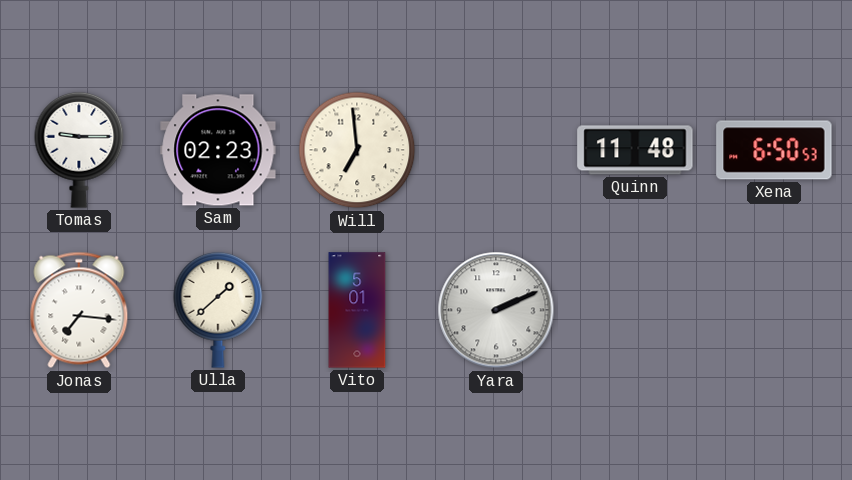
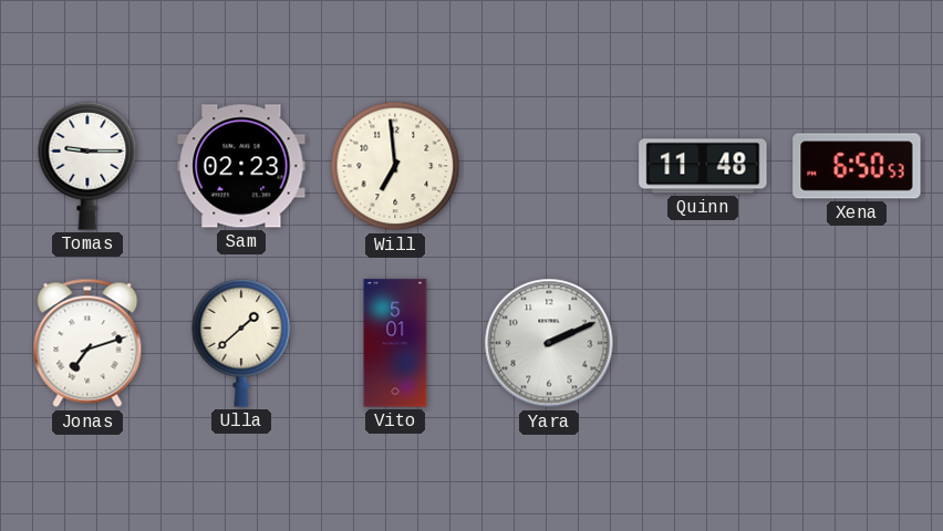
Jonas: 7:16 -> 7:12
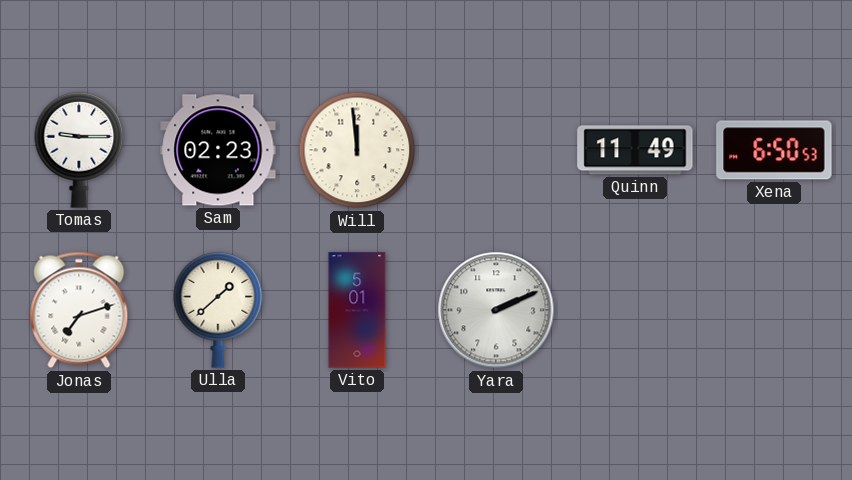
Will: 6:59 -> 11:59
Quinn: 11:48 -> 11:49
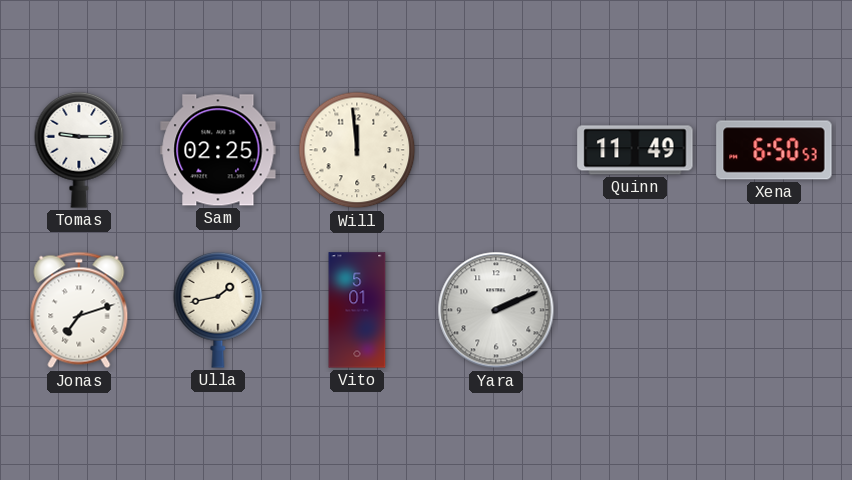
Sam: 02:23 -> 02:25
Ulla: 1:38 -> 1:43
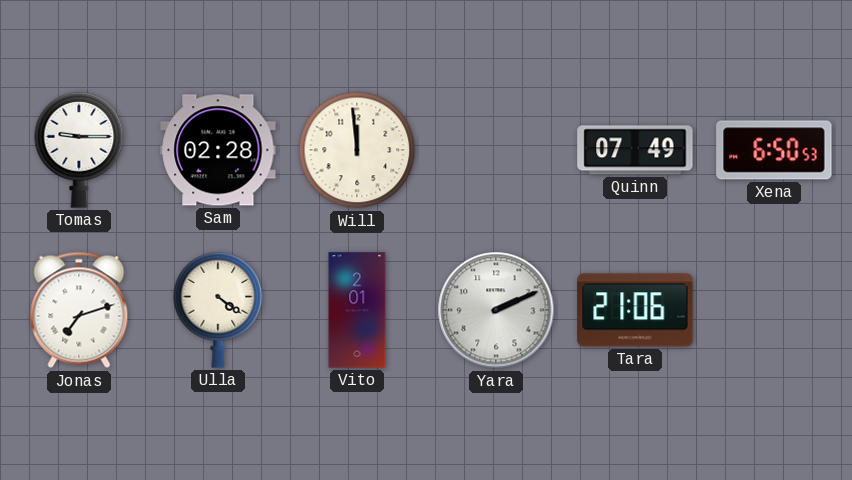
Sam: 02:25 -> 02:28
Quinn: 11:49 -> 07:49
Ulla: 1:43 -> 4:21
Vito: 5:01 -> 2:01
Tara: none -> 21:06
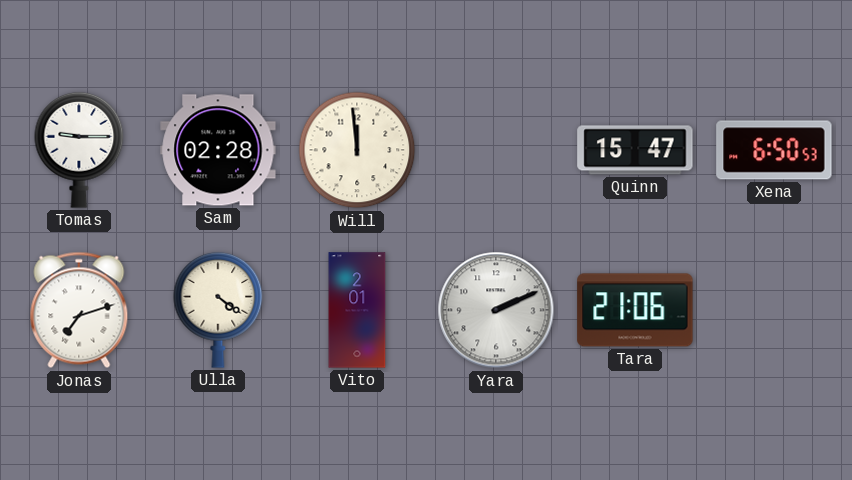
Quinn: 07:49 -> 15:47
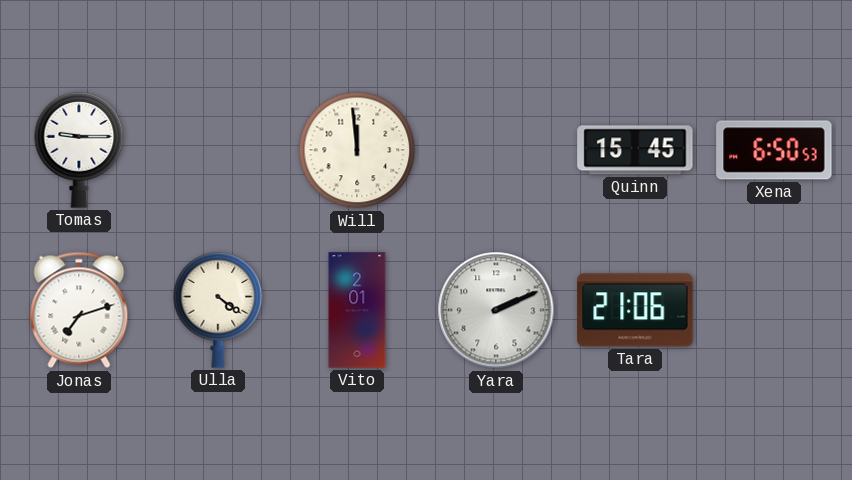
Sam: 02:28 -> none
Quinn: 15:47 -> 15:45
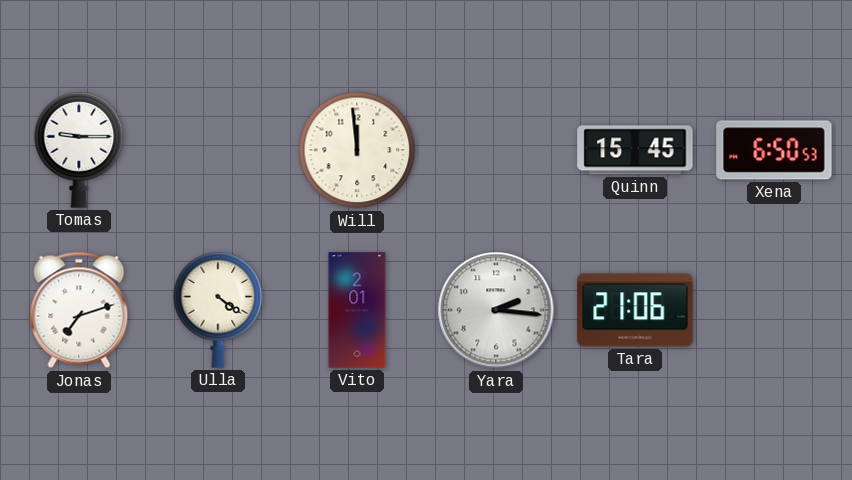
Yara: 2:11 -> 2:16
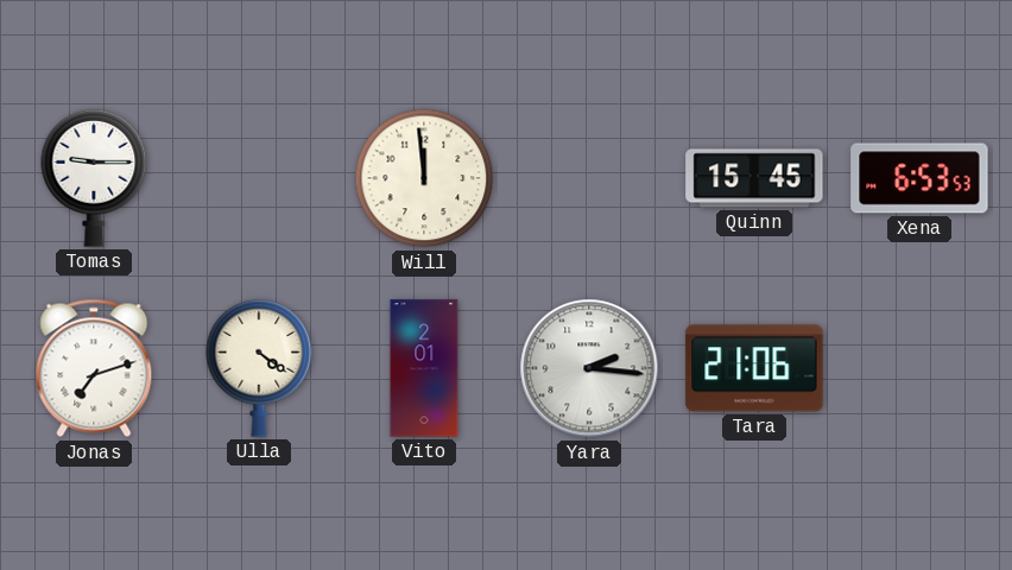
Xena: 6:50 -> 6:53
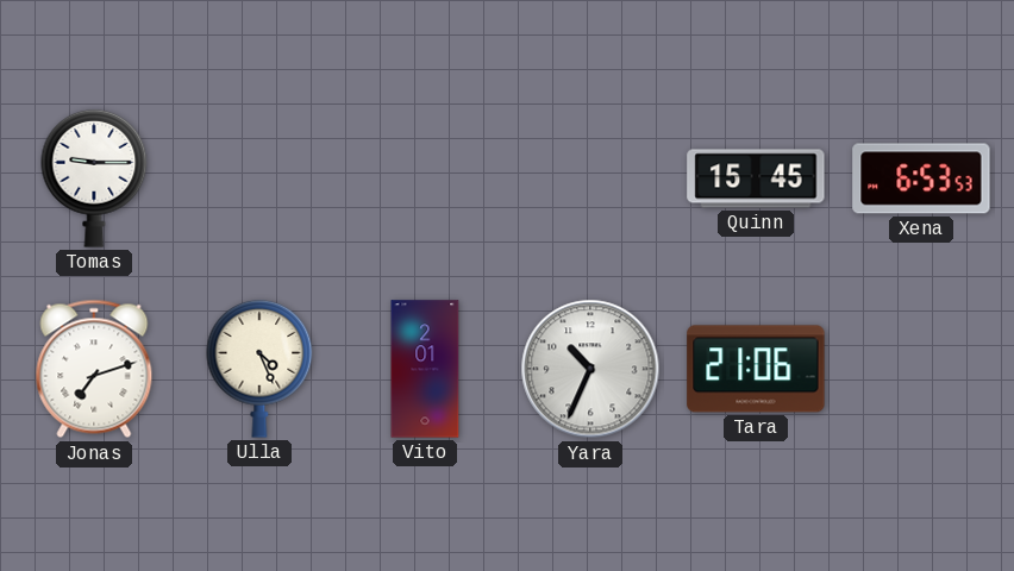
Will: 11:59 -> none
Ulla: 4:21 -> 4:26
Yara: 2:16 -> 10:34
